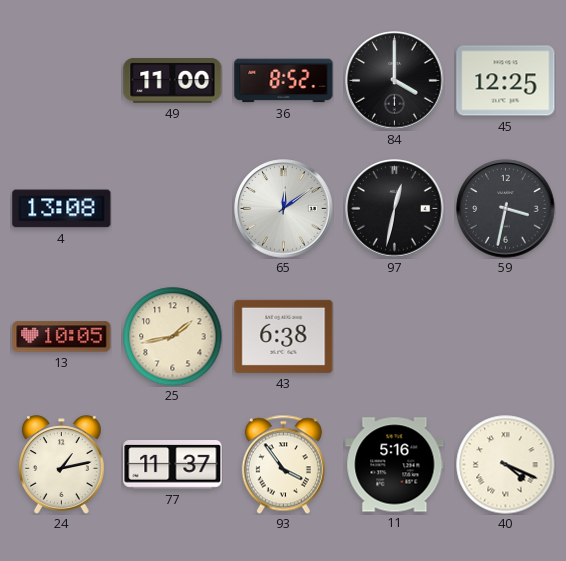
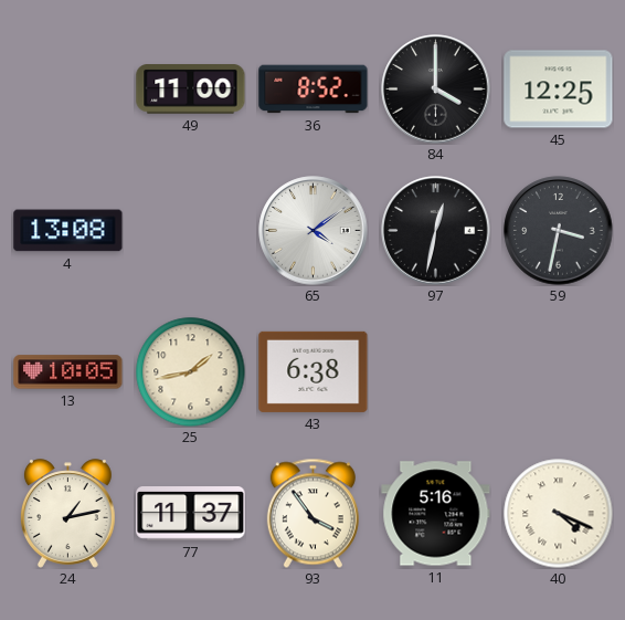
65: 12:09 -> 4:09
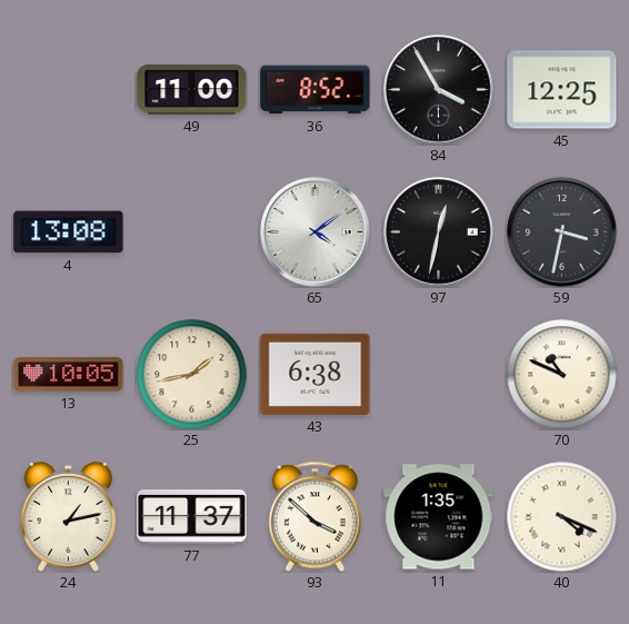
84: 4:00 -> 3:55
70: none -> 10:49
93: 3:54 -> 3:52
11: 5:16 -> 1:35
